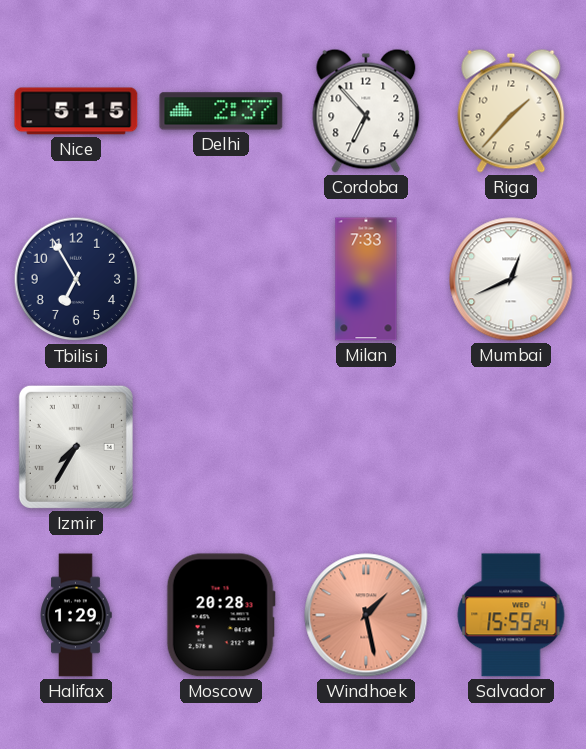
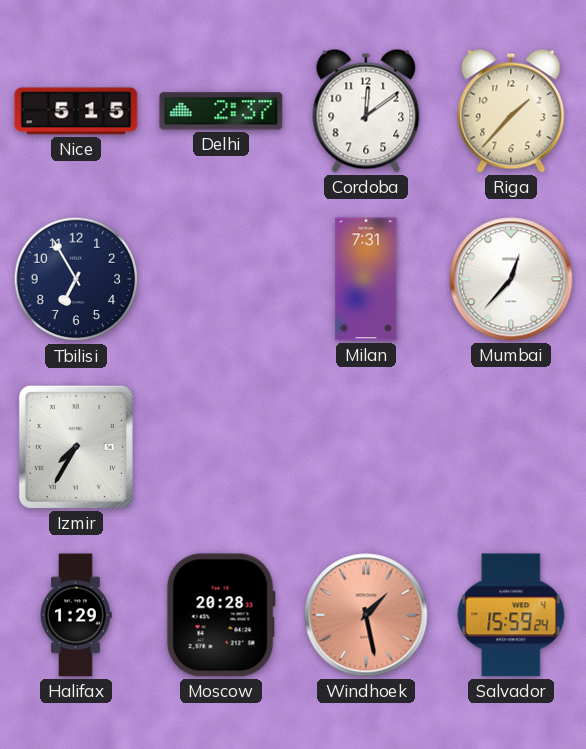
Cordoba: 6:53 -> 12:09
Milan: 7:33 -> 7:31
Mumbai: 12:41 -> 12:37
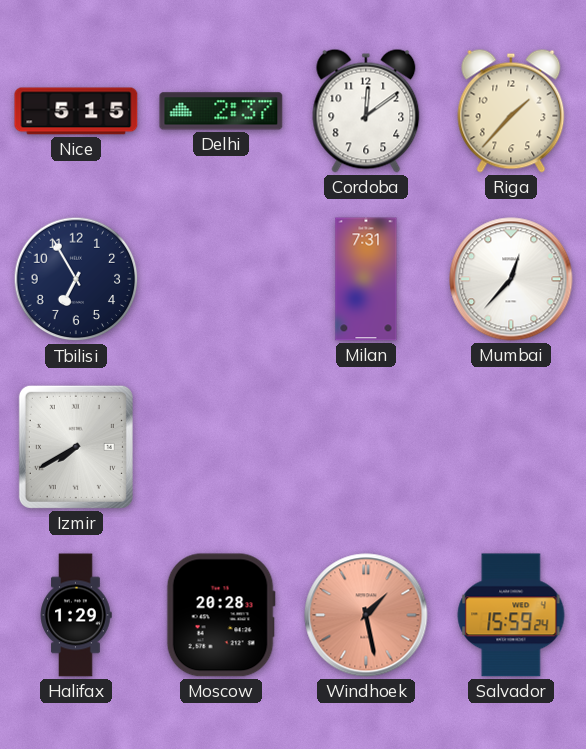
Izmir: 7:35 -> 7:40
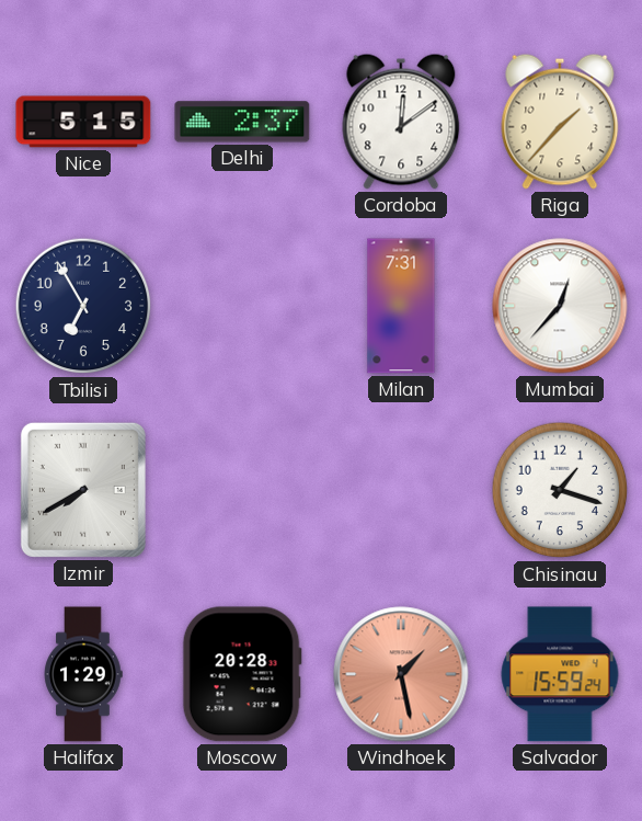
Chisinau: none -> 1:18
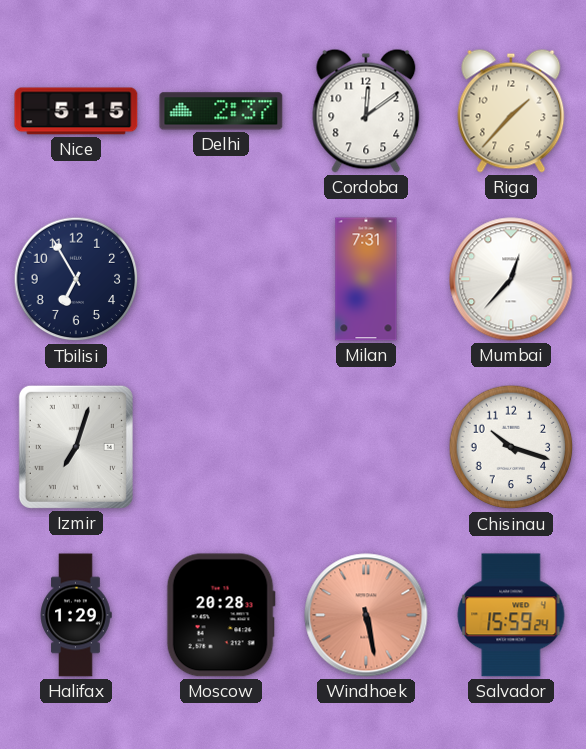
Izmir: 7:40 -> 7:03
Chisinau: 1:18 -> 10:18
Windhoek: 1:28 -> 5:28
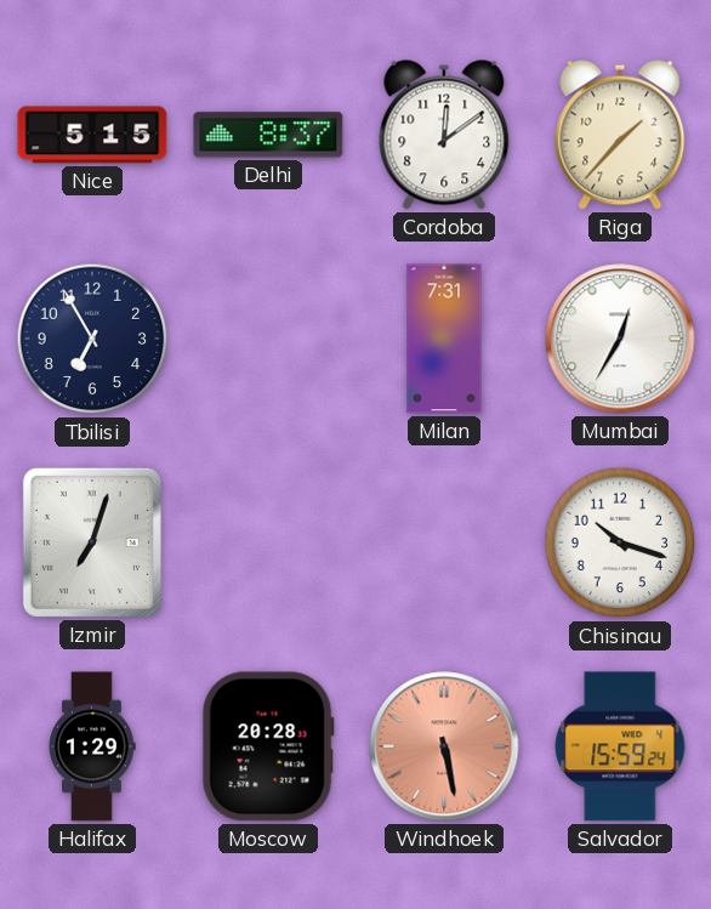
Delhi: 2:37 -> 8:37
Mumbai: 12:37 -> 12:35
